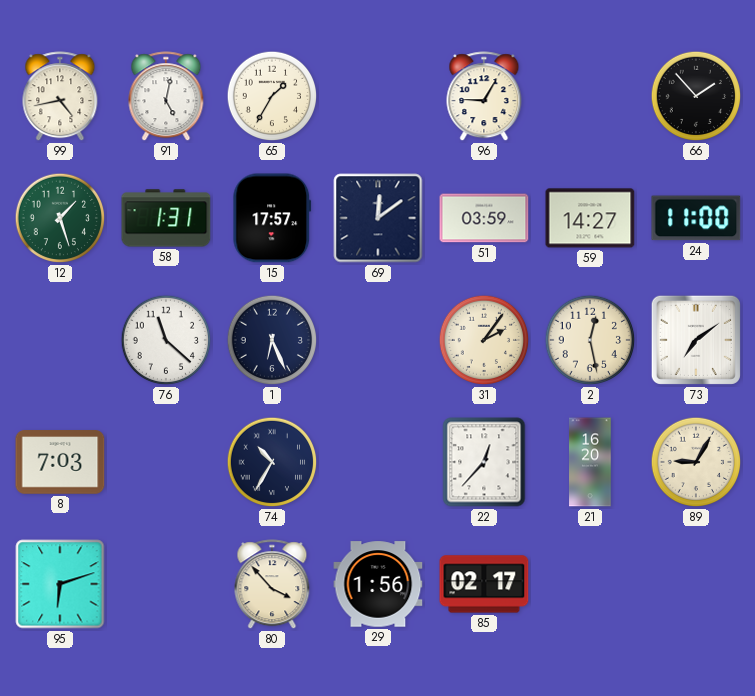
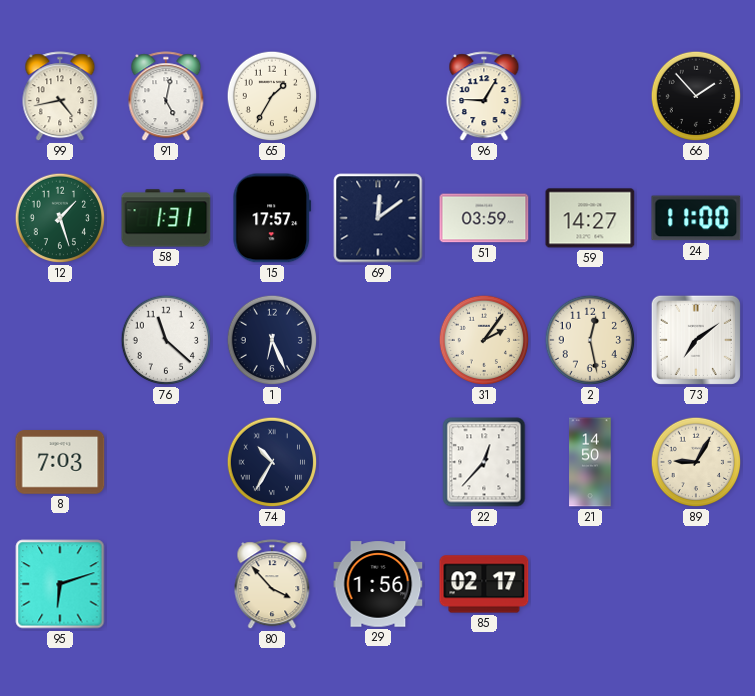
21: 16:20 -> 14:50
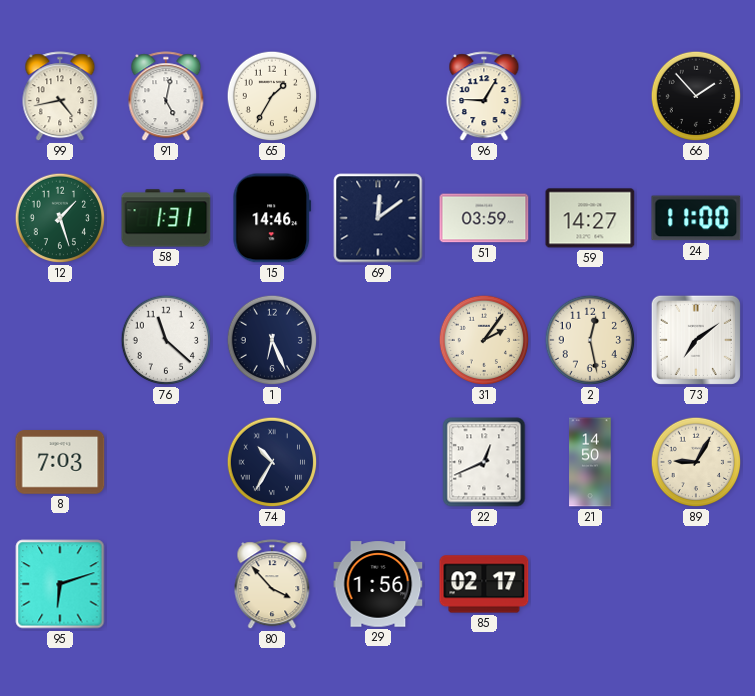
15: 17:57 -> 14:46
22: 12:37 -> 12:41
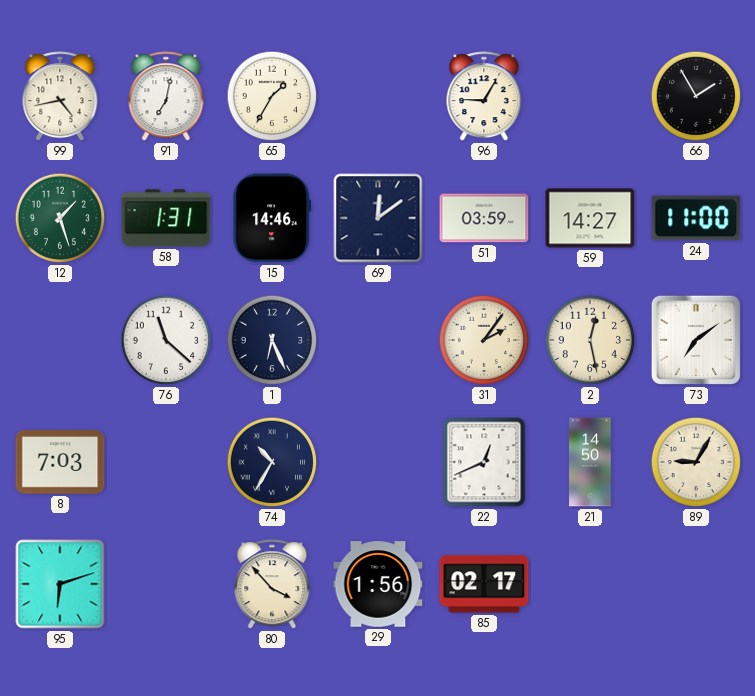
91: 5:02 -> 7:02
66: 1:53 -> 1:55
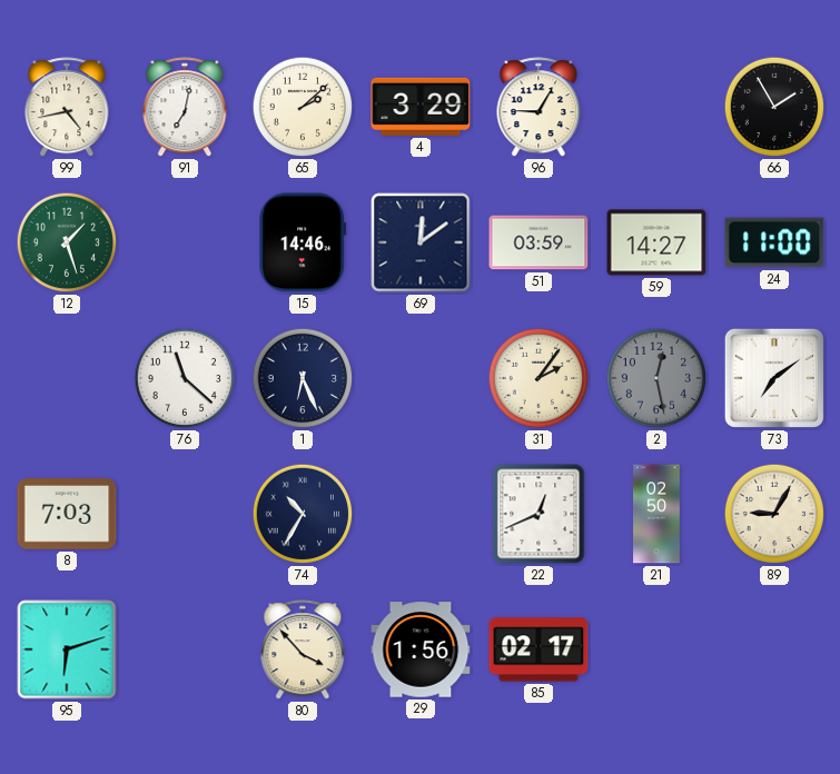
65: 1:35 -> 2:08
4: none -> 3:29
58: 1:31 -> none
2 dial: cream -> grey
21: 14:50 -> 02:50
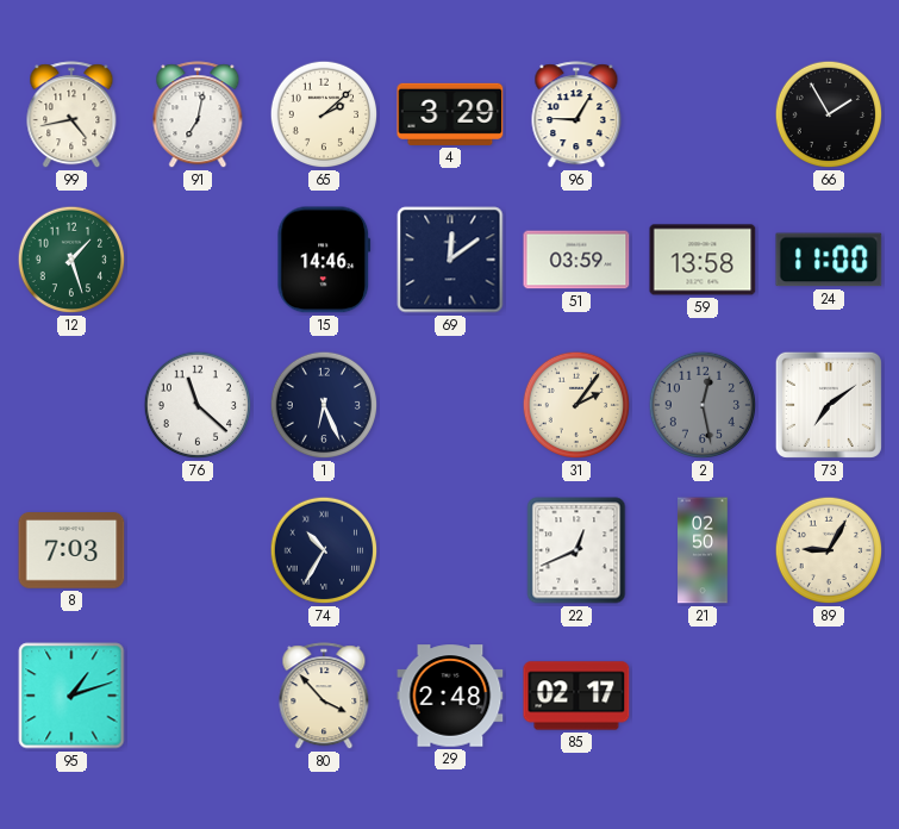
59: 14:27 -> 13:58
95: 6:12 -> 1:12
29: 1:56 -> 2:48
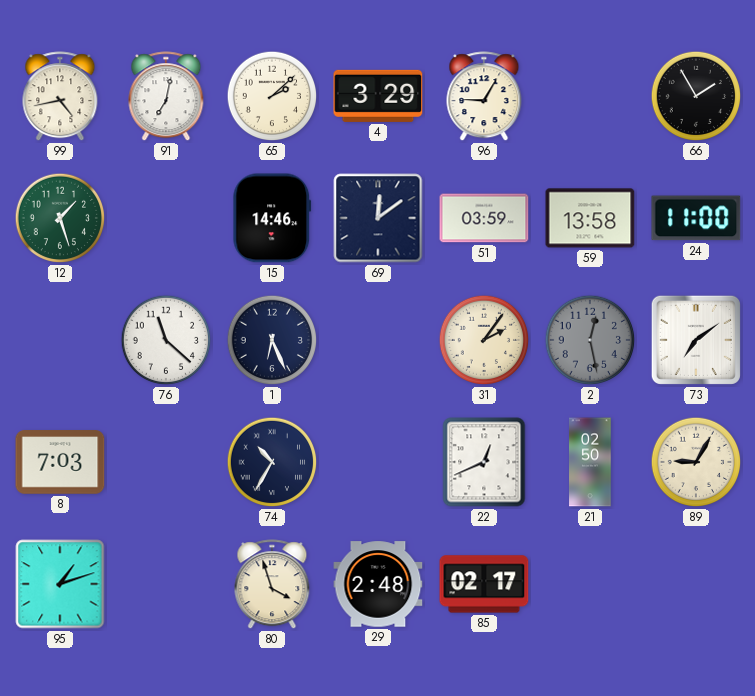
80: 3:53 -> 3:57
